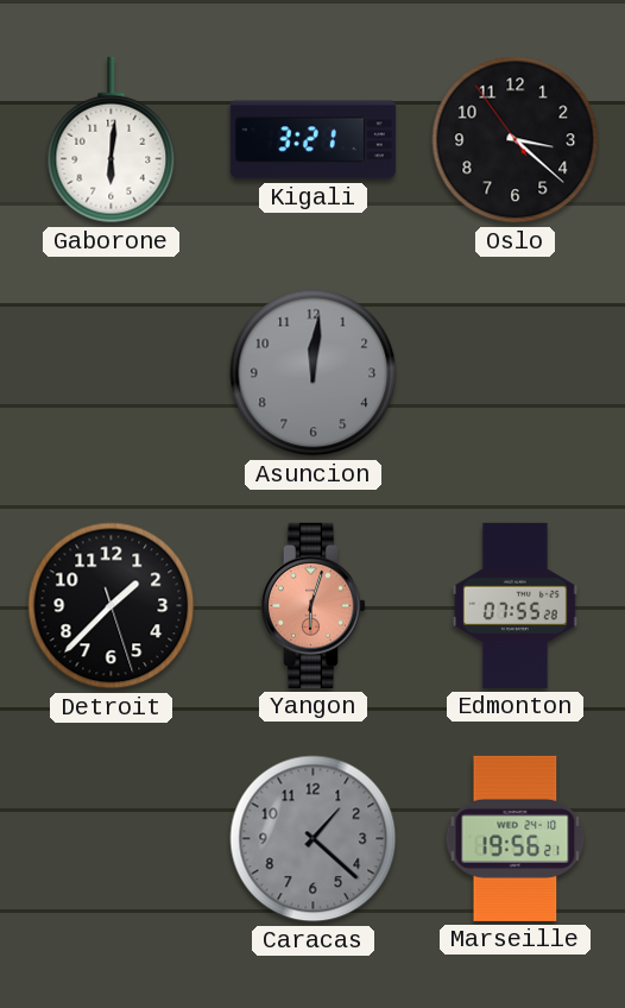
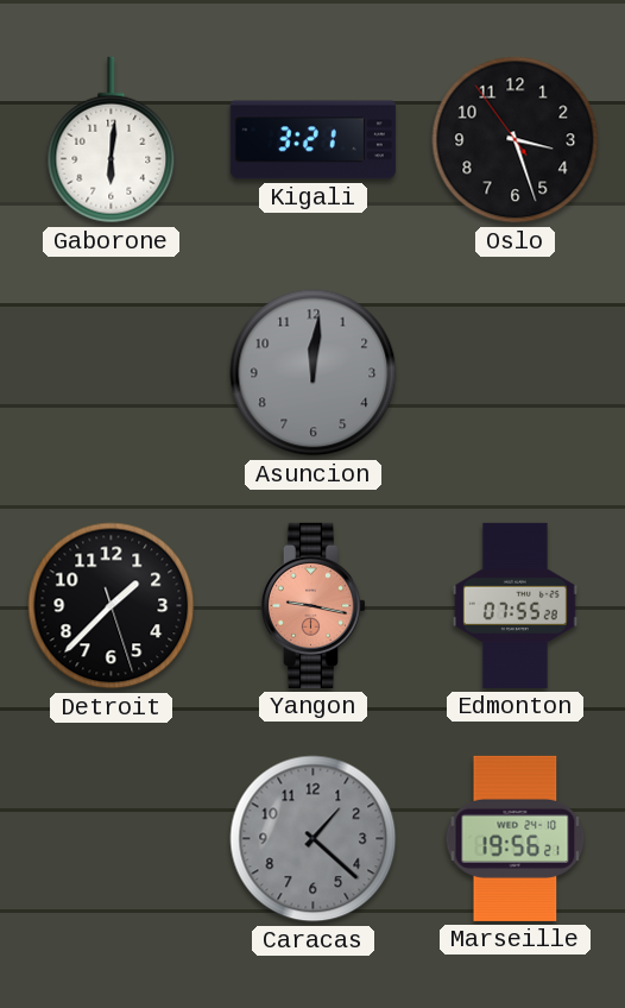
Oslo: 3:21 -> 3:26
Yangon: 6:03 -> 9:17
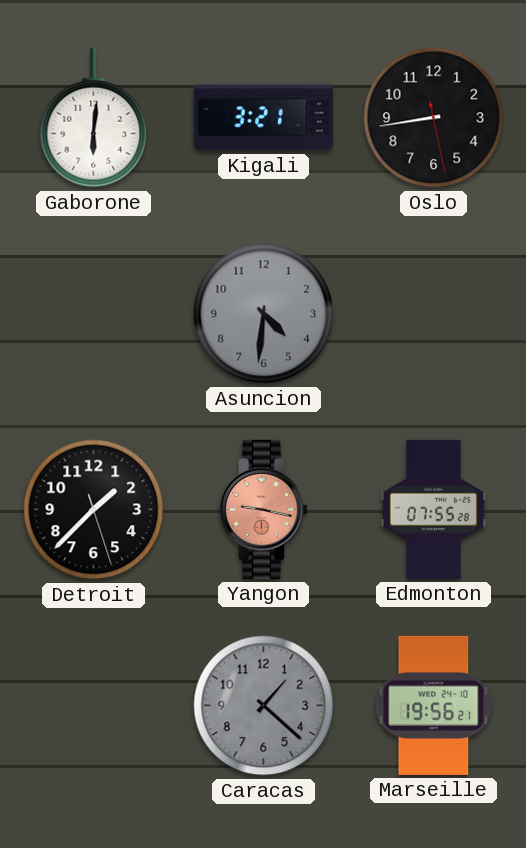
Oslo: 3:26 -> 8:43
Asuncion: 12:01 -> 4:31
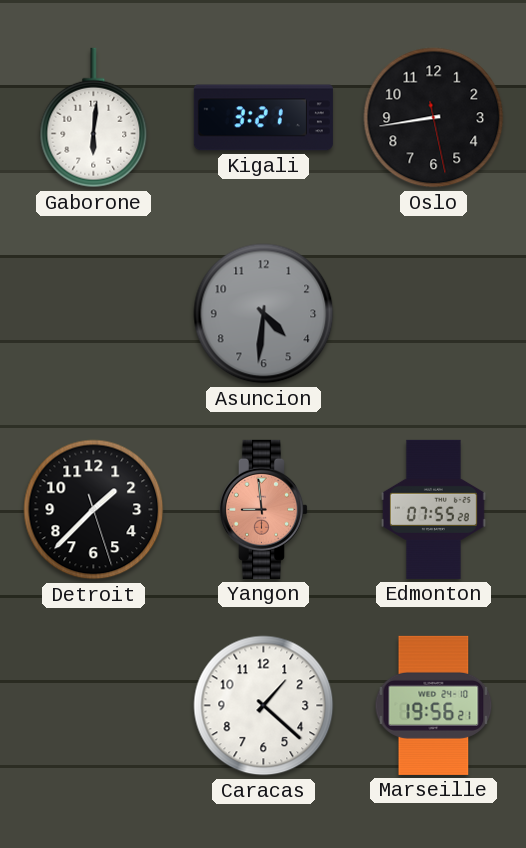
Yangon: 9:17 -> 8:59
Caracas dial: grey -> white
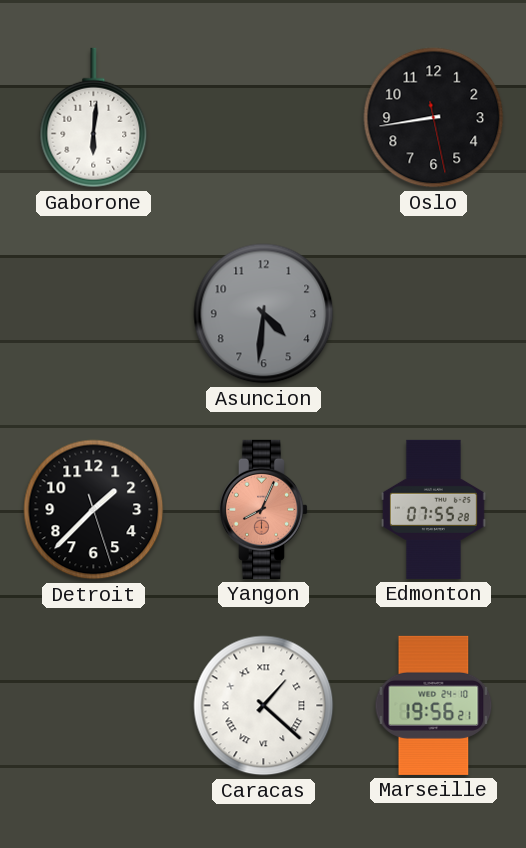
Kigali: 3:21 -> none
Yangon: 8:59 -> 8:04
Caracas numerals: Arabic -> Roman
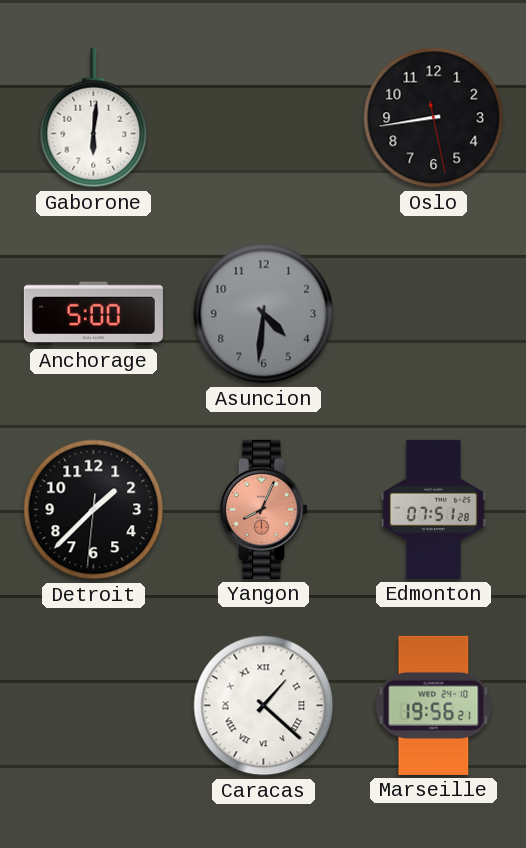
Anchorage: none -> 5:00
Detroit: 1:37:27 -> 1:37:31
Edmonton: 07:55 -> 07:51
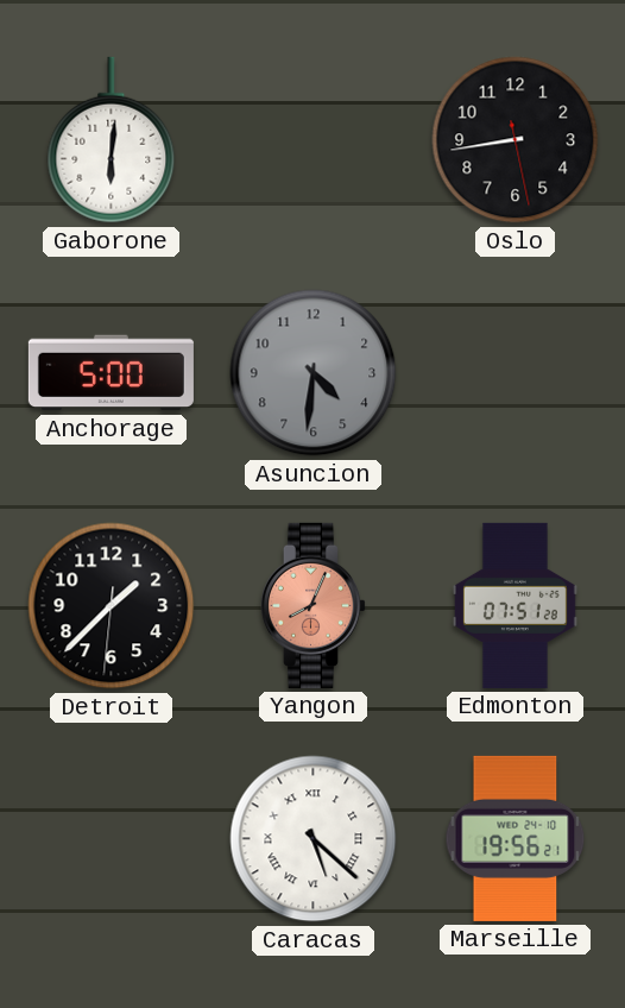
Caracas: 1:22 -> 5:22
